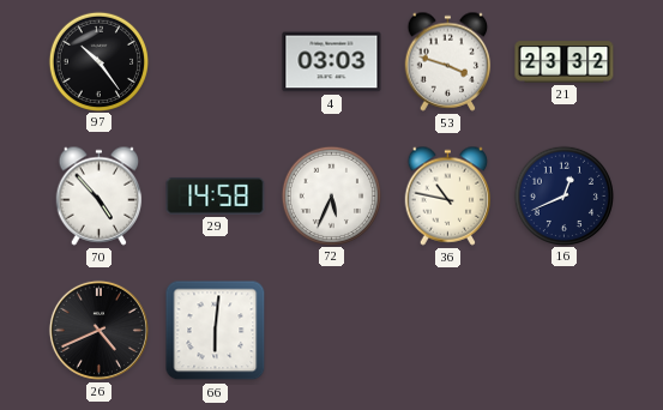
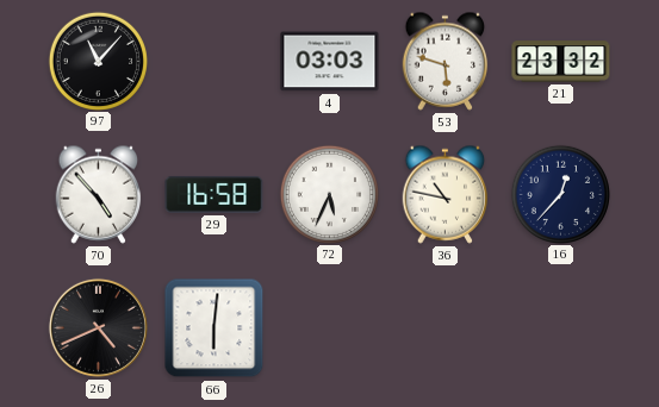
97: 10:24 -> 11:07
53: 3:48 -> 5:48
29: 14:58 -> 16:58
16: 12:41 -> 12:37
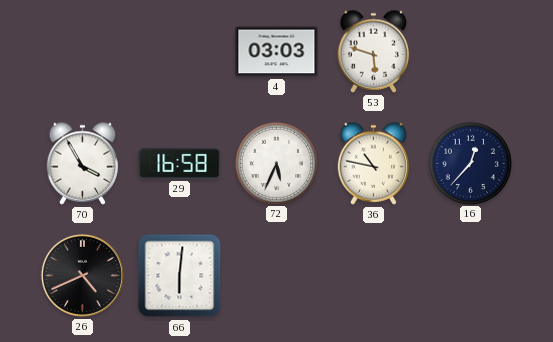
97: 11:07 -> none
21: 23:32 -> none
70: 4:53 -> 3:55
